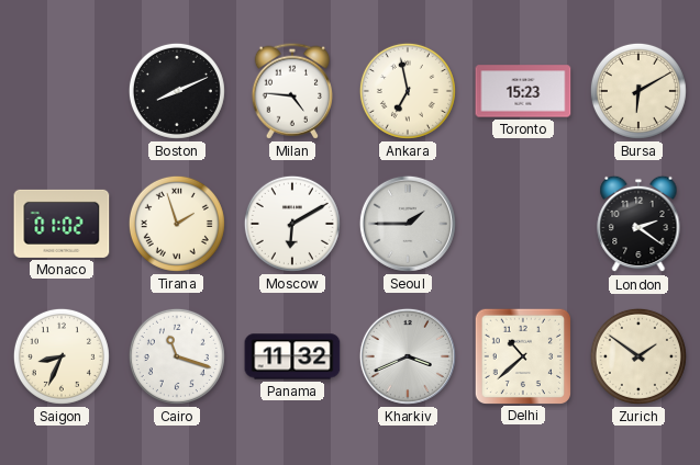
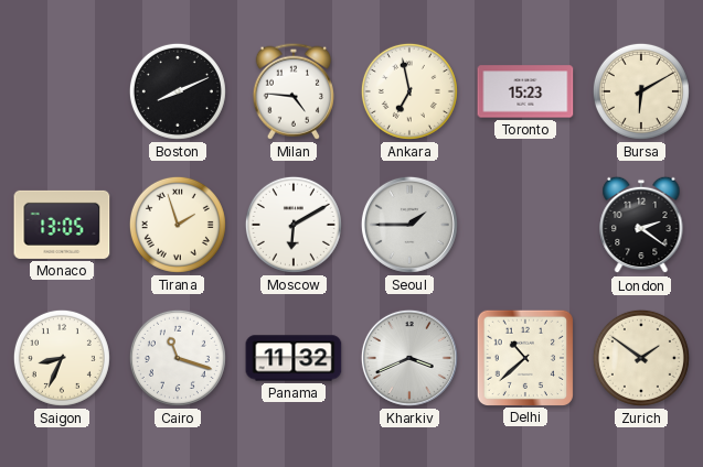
Monaco: 01:02 -> 13:05
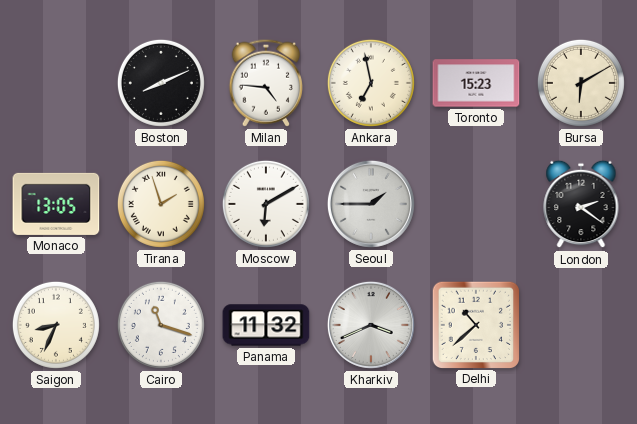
Zurich: 1:51 -> none
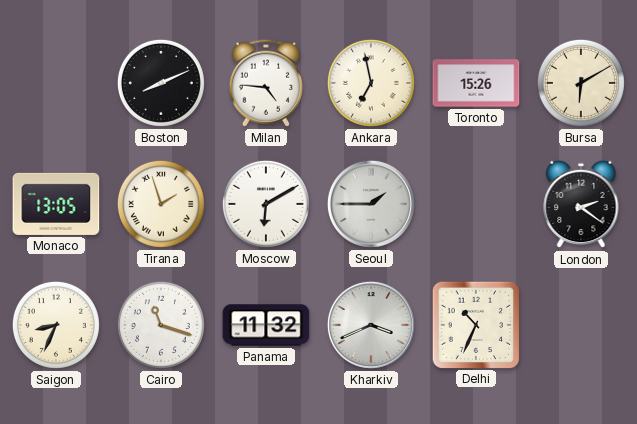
Toronto: 15:23 -> 15:26
Delhi: 10:38 -> 10:34
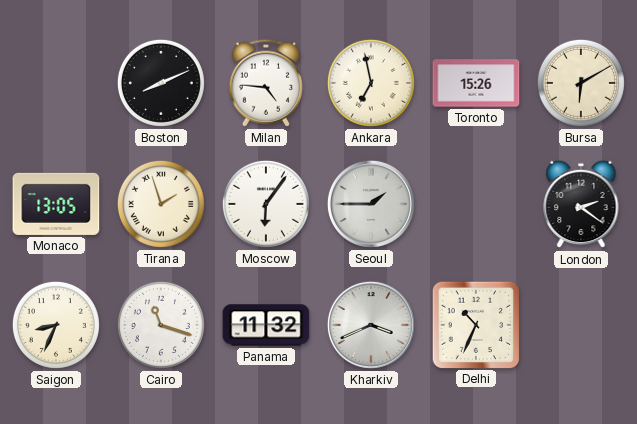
Moscow: 6:10 -> 6:06
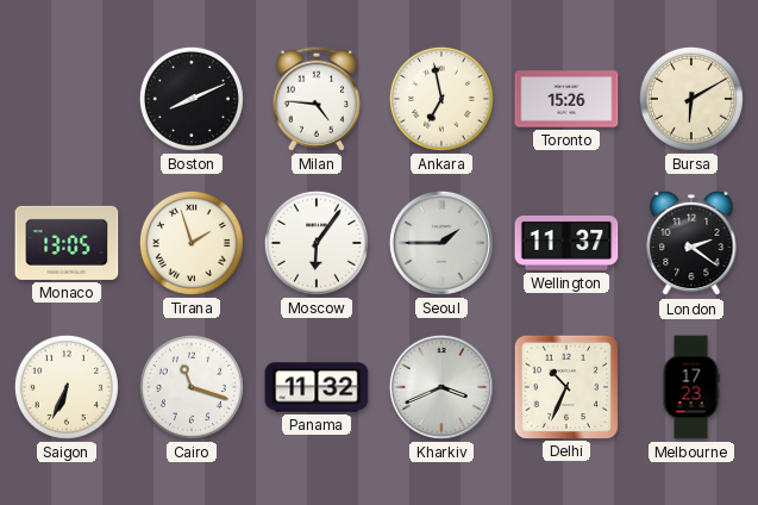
Wellington: none -> 11:37
Saigon: 8:34 -> 6:34
Melbourne: none -> 17:23
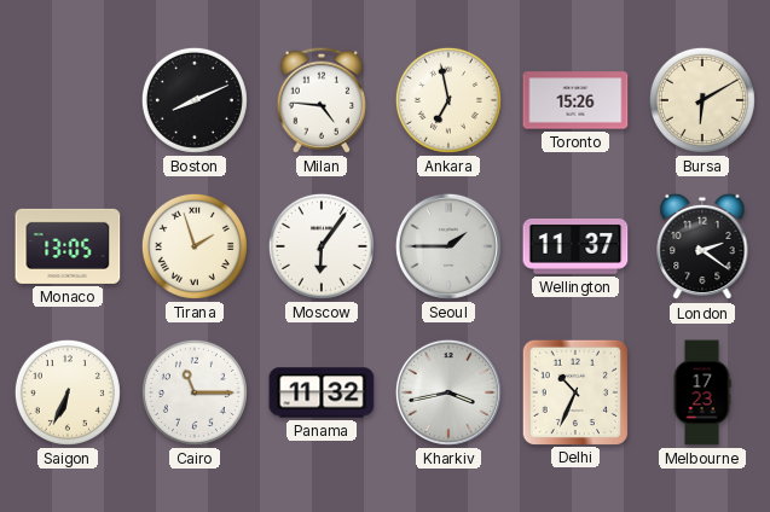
Cairo: 11:18 -> 11:15
Kharkiv: 3:41 -> 3:43
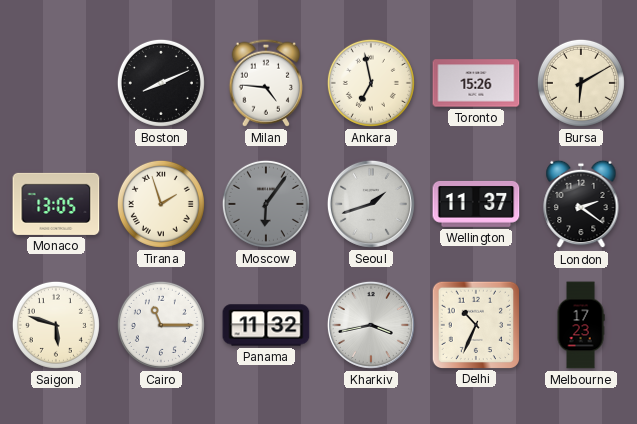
Moscow dial: white -> grey
Seoul: 1:45 -> 1:42
Saigon: 6:34 -> 5:48
